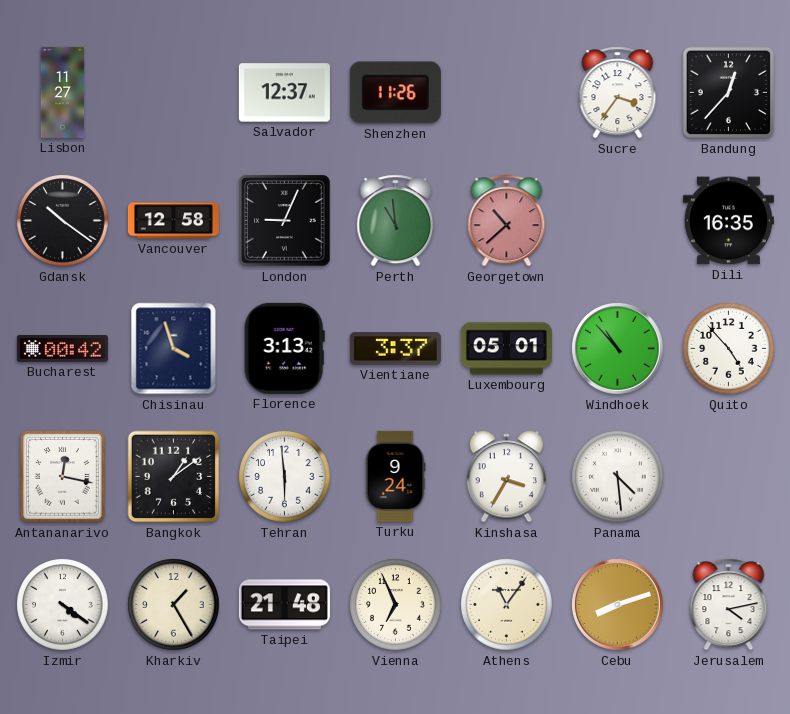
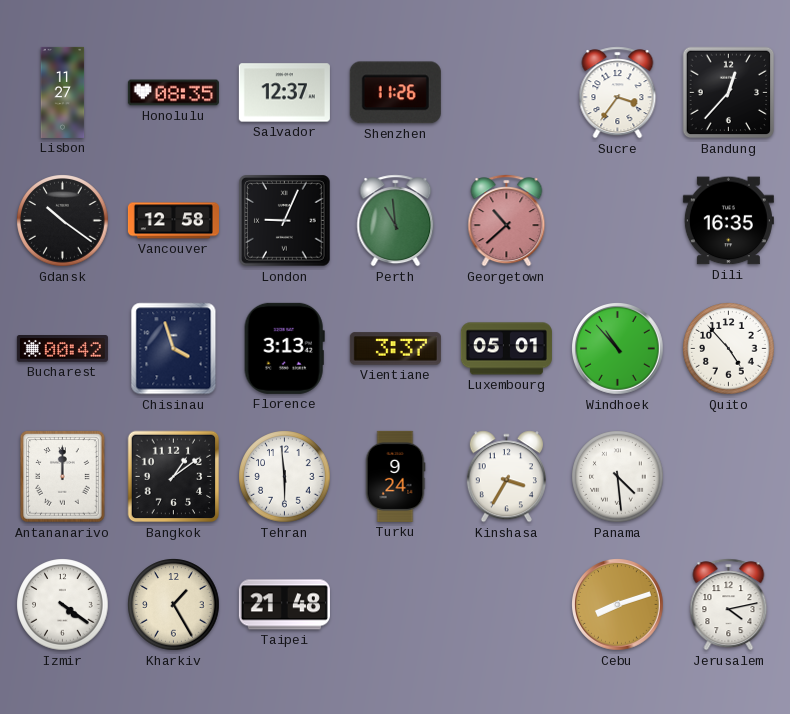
Honolulu: none -> 08:35
Antananarivo: 12:17 -> 12:00
Vienna: 6:56 -> none
Athens: 11:06 -> none
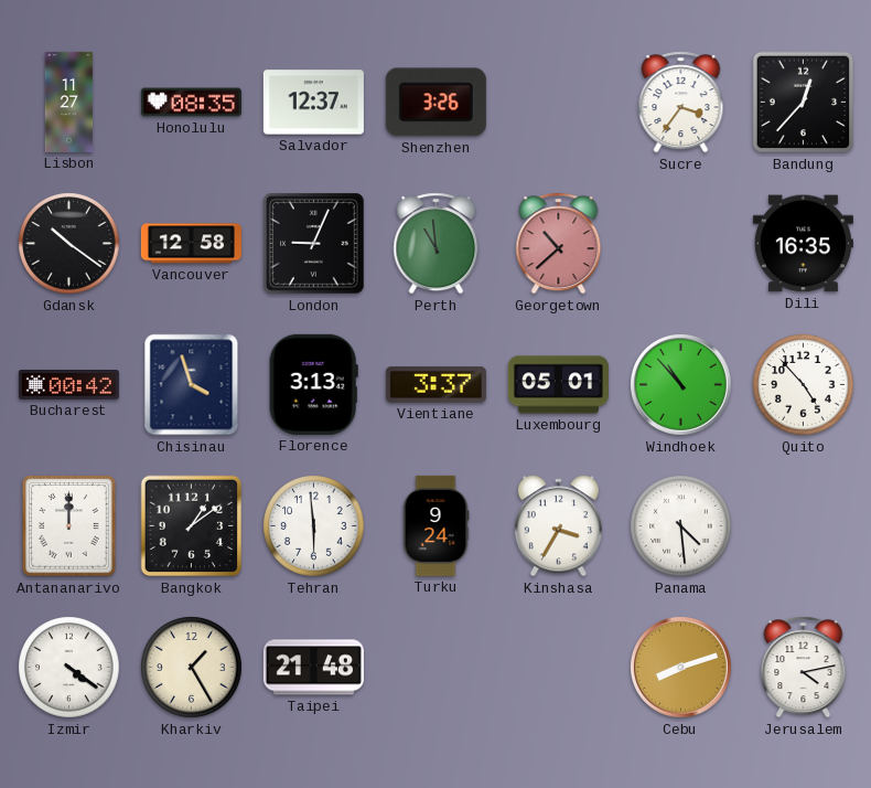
Shenzhen: 11:26 -> 3:26
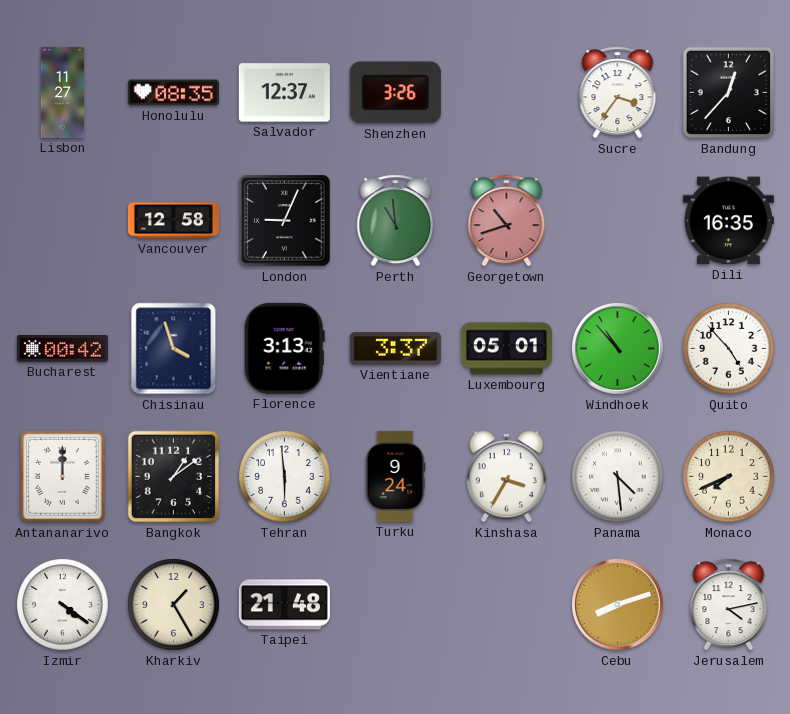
Gdansk: 10:21 -> none
Georgetown: 10:38 -> 10:42
Monaco: none -> 7:41
